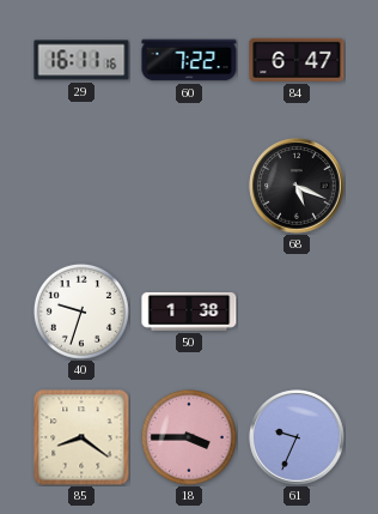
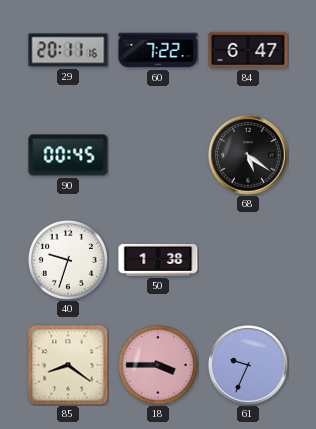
29: 16:11 -> 20:11
90: none -> 00:45
68: 5:19 -> 5:21
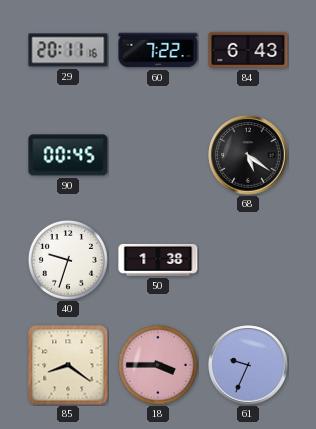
84: 6:47 -> 6:43
